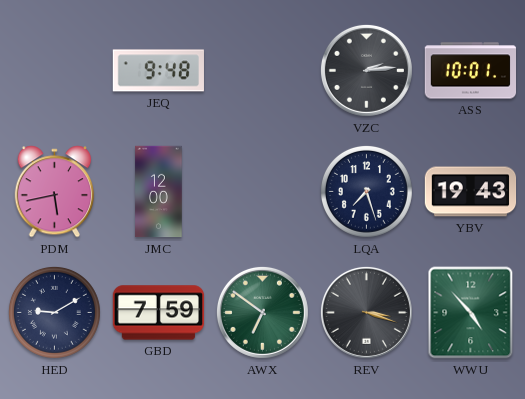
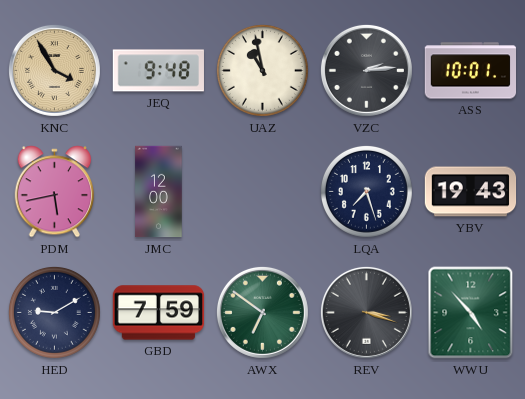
KNC: none -> 3:55
UAZ: none -> 10:58
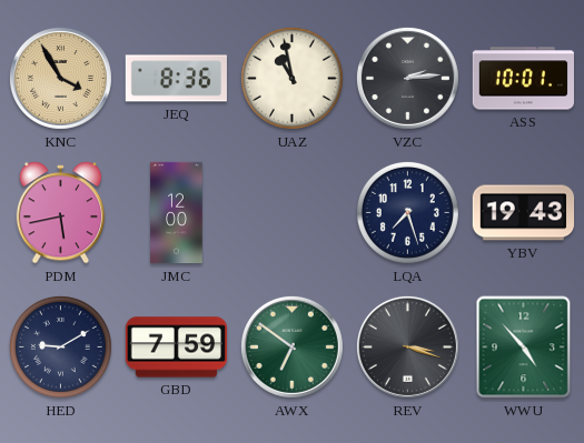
JEQ: 9:48 -> 8:36
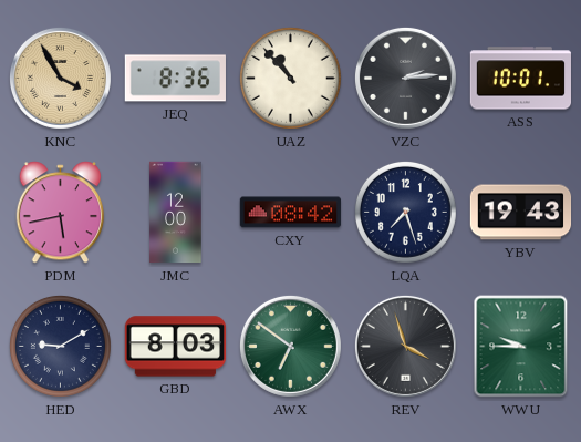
UAZ: 10:58 -> 10:53
CXY: none -> 08:42
GBD: 7:59 -> 8:03
REV: 3:18 -> 3:57
WWU: 4:53 -> 9:45
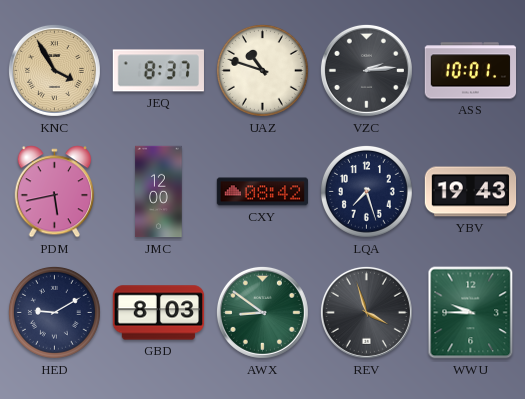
JEQ: 8:36 -> 8:37
UAZ: 10:53 -> 10:48
AWX: 6:51 -> 8:51
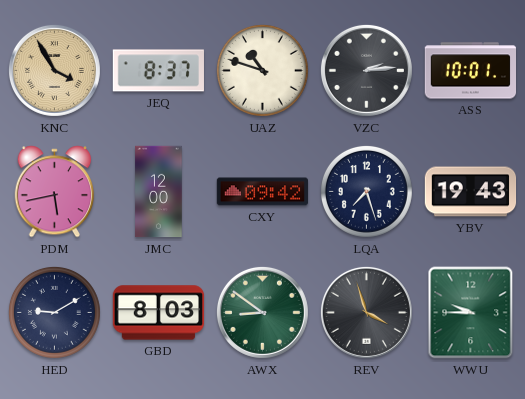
CXY: 08:42 -> 09:42
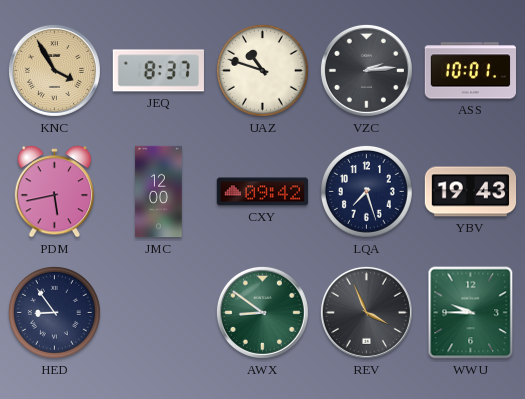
HED: 9:10 -> 8:54
GBD: 8:03 -> none
REV: 3:57 -> 3:56
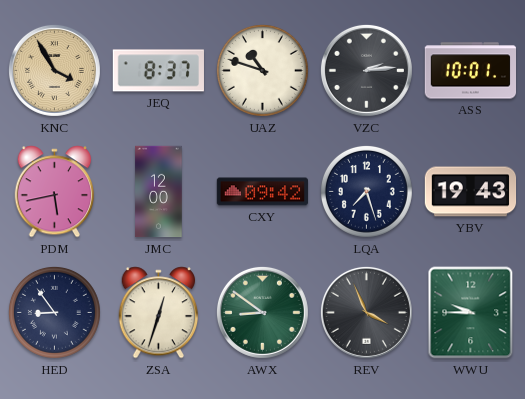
ZSA: none -> 12:33
